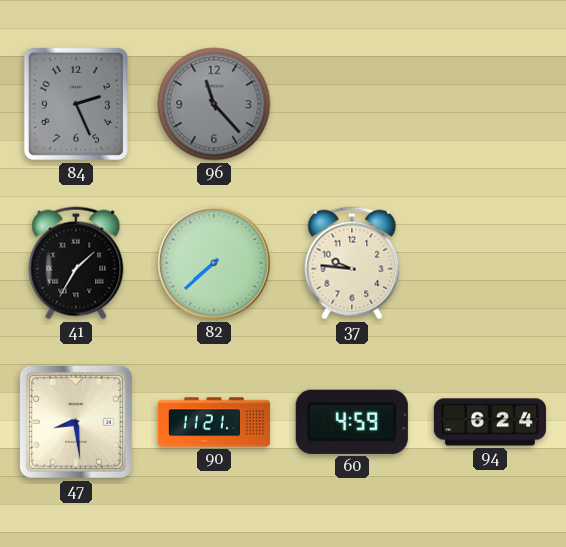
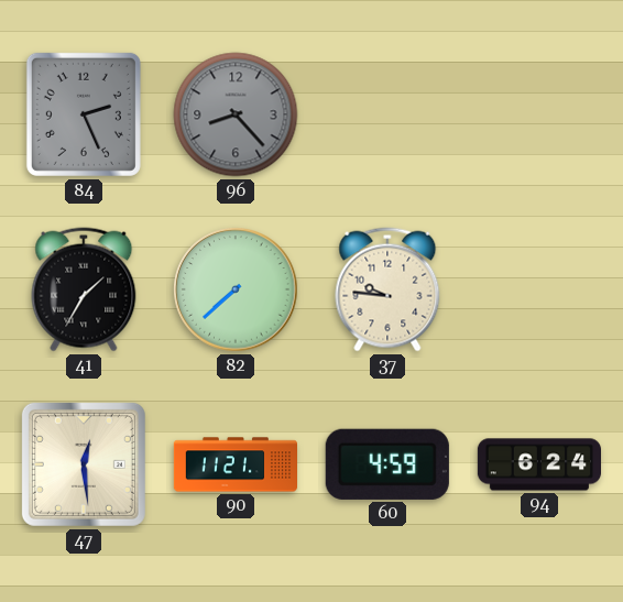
96: 11:23 -> 8:23
47: 8:29 -> 12:29
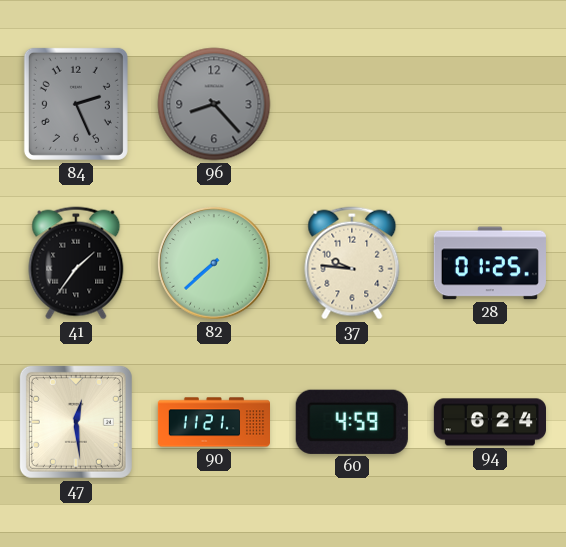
41: 1:35 -> 1:36
28: none -> 01:25
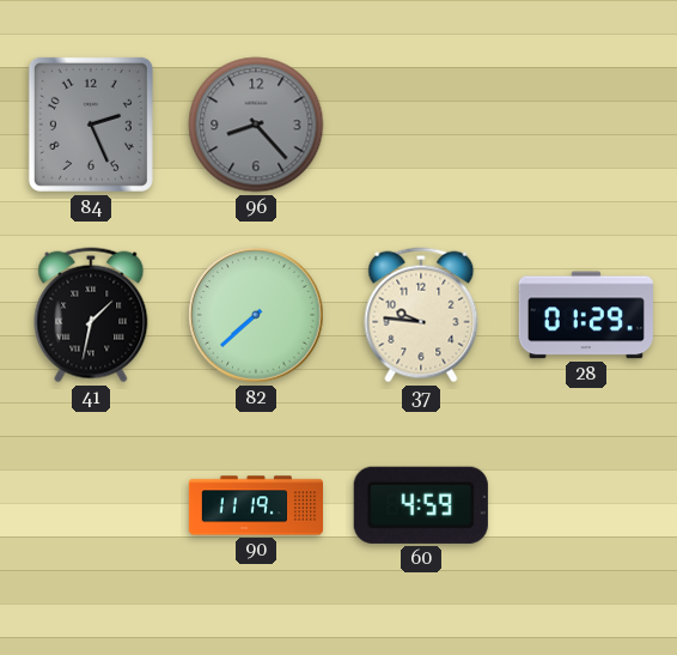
41: 1:36 -> 1:32
28: 01:25 -> 01:29
47: 12:29 -> none
90: 11:21 -> 11:19
94: 6:24 -> none
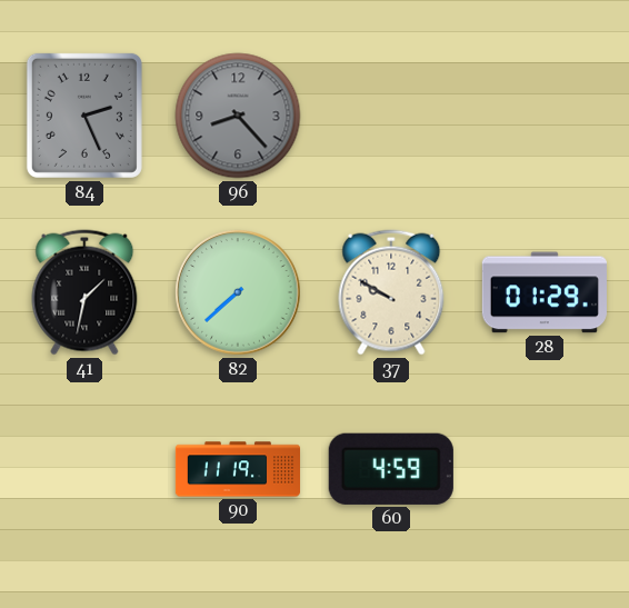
37: 9:46 -> 9:50
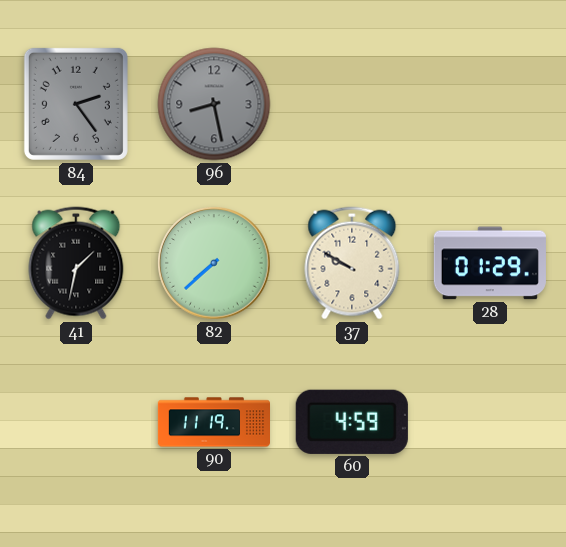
84: 2:26 -> 2:24
96: 8:23 -> 8:28
